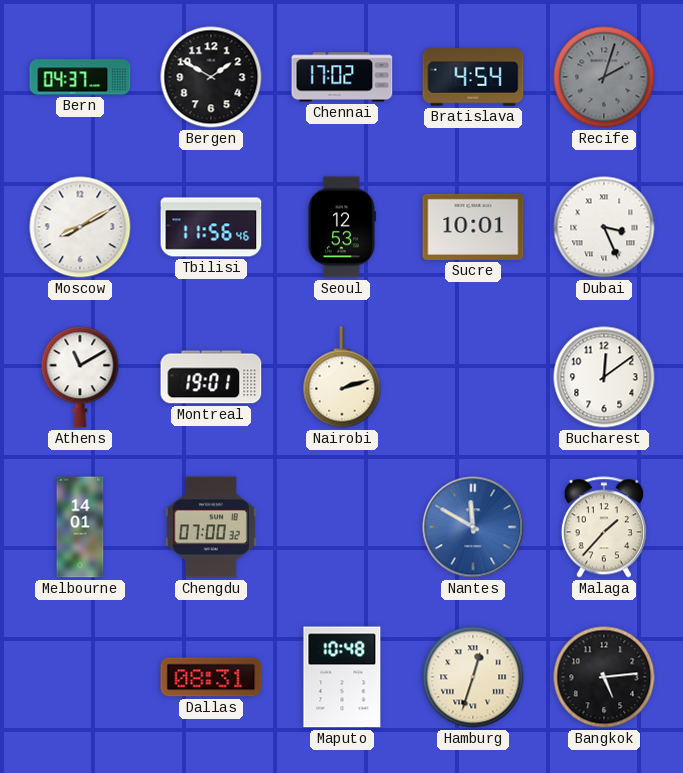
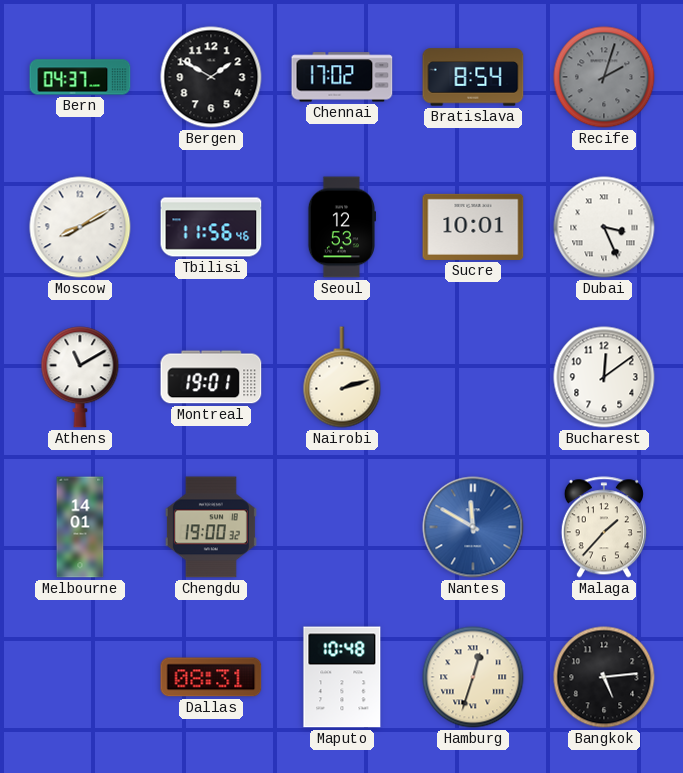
Bratislava: 4:54 -> 8:54
Chengdu: 07:00 -> 19:00
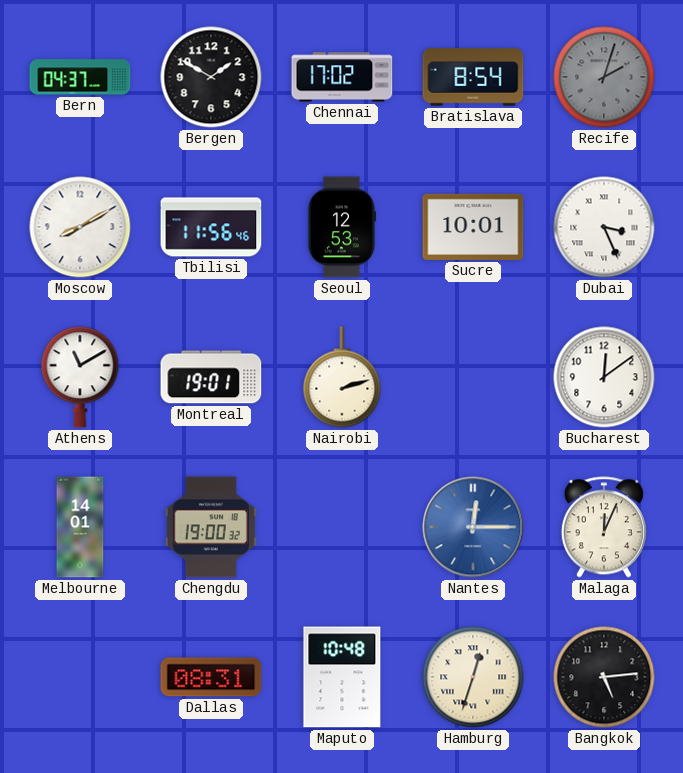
Nantes: 11:50 -> 12:15
Malaga: 1:37 -> 12:04
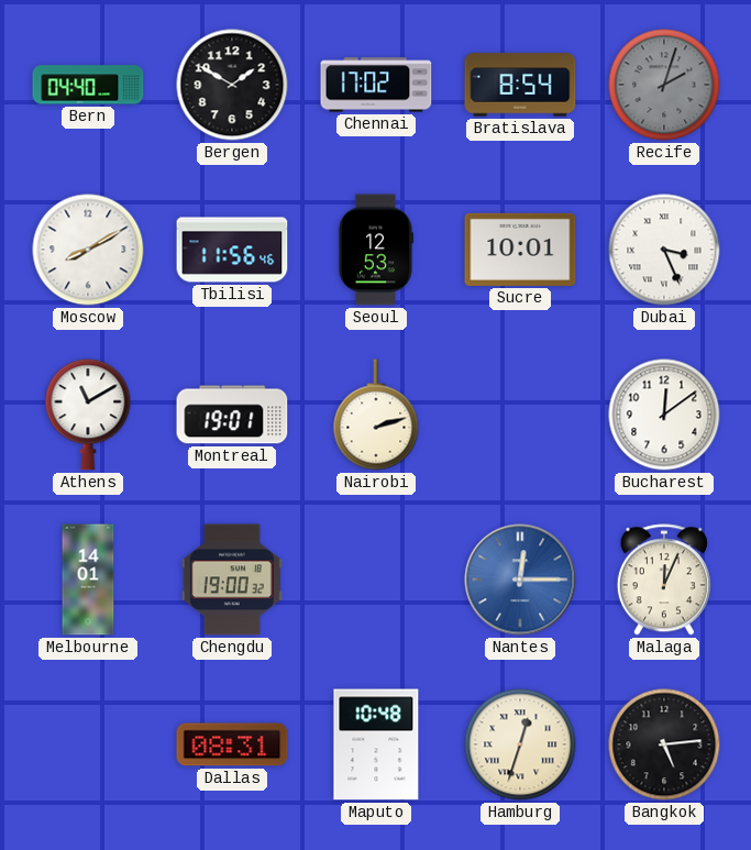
Bern: 04:37 -> 04:40
